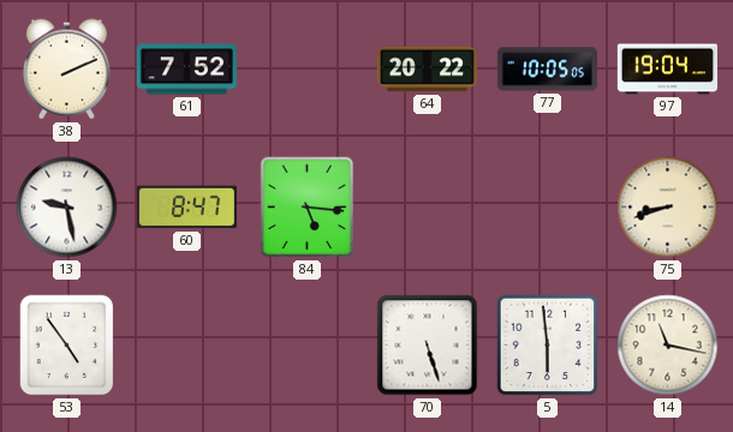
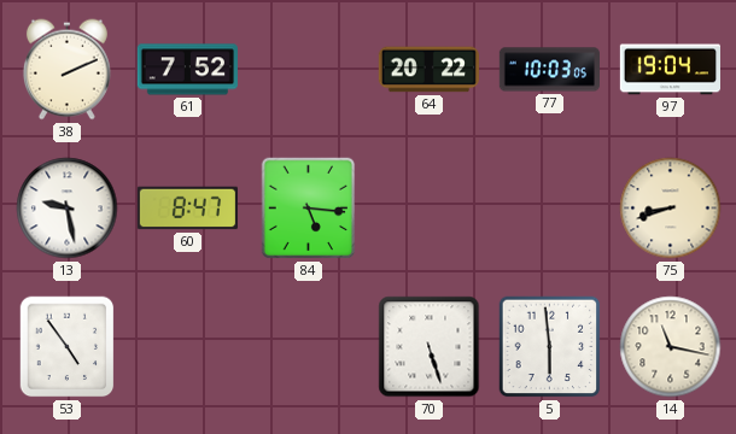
77: 10:05 -> 10:03
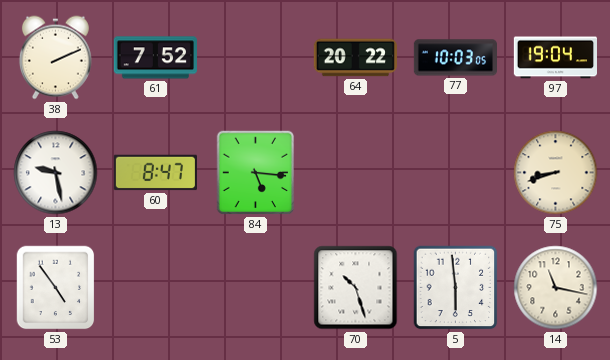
70: 5:27 -> 10:27
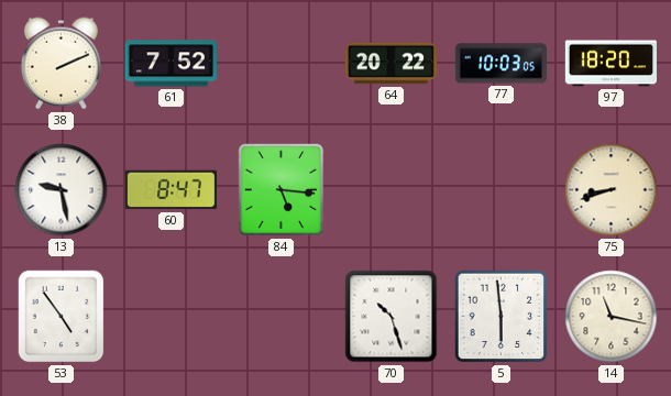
97: 19:04 -> 18:20
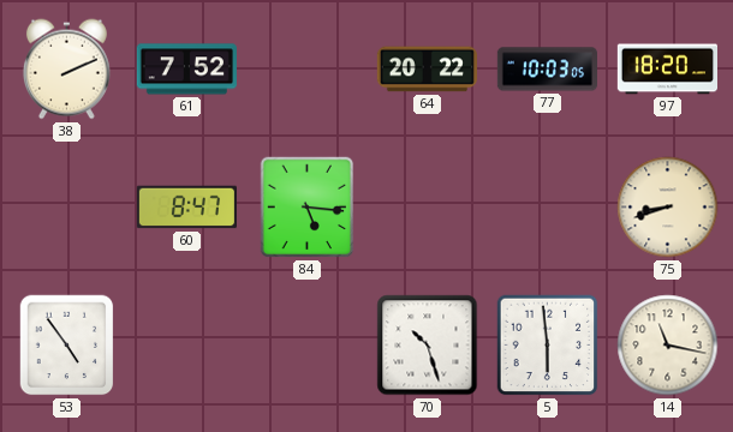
13: 9:28 -> none
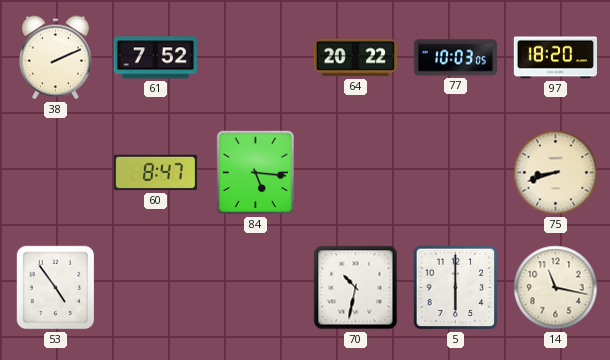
70: 10:27 -> 10:32
5: 5:59 -> 6:00
